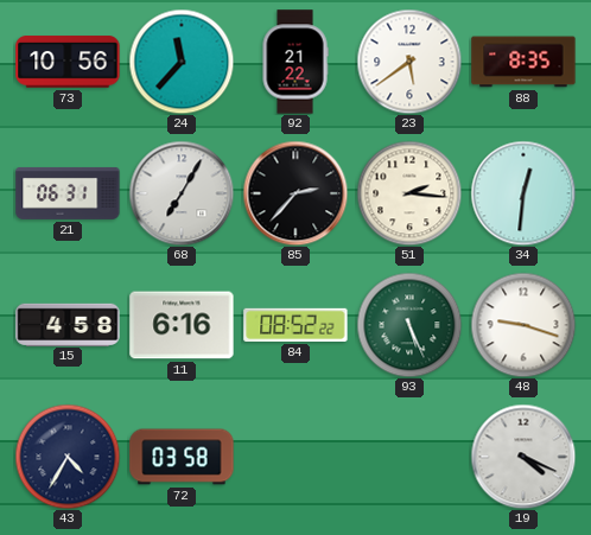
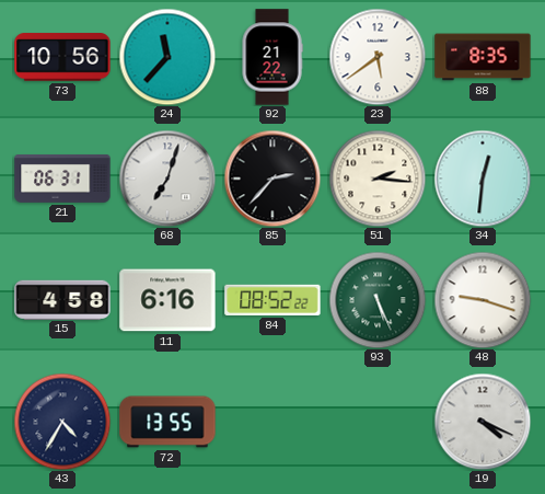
68: 7:05 -> 7:03
72: 03:58 -> 13:55
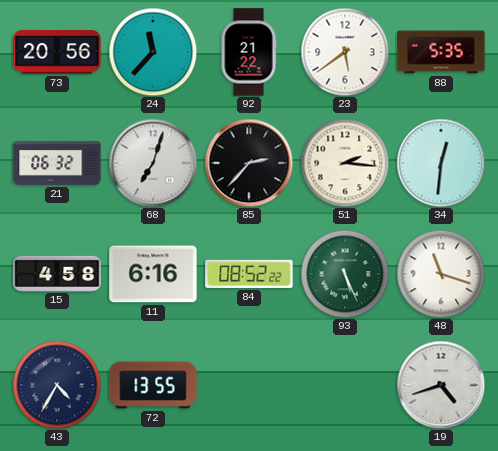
73: 10:56 -> 20:56
88: 8:35 -> 5:35
21: 06:31 -> 06:32
48: 9:18 -> 11:18
19: 4:19 -> 4:42
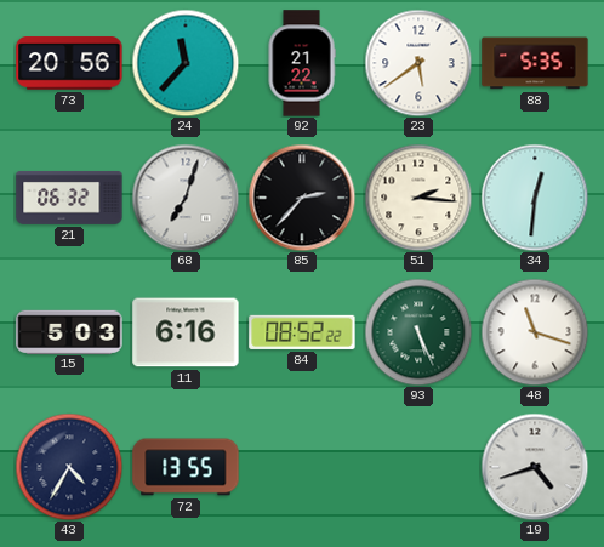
15: 4:58 -> 5:03
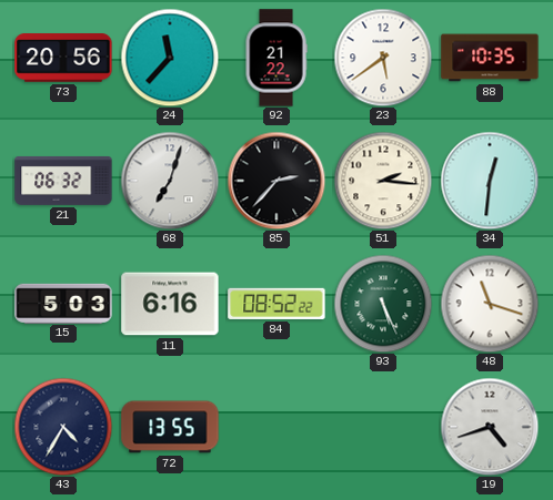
88: 5:35 -> 10:35
